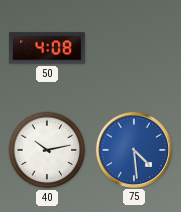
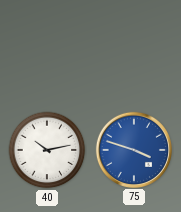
50: 4:08 -> none
75: 4:29 -> 3:48
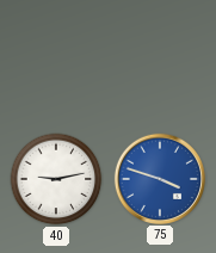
40: 10:13 -> 9:13
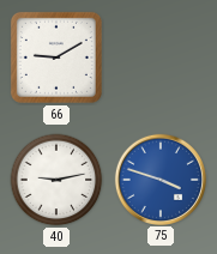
66: none -> 9:10
